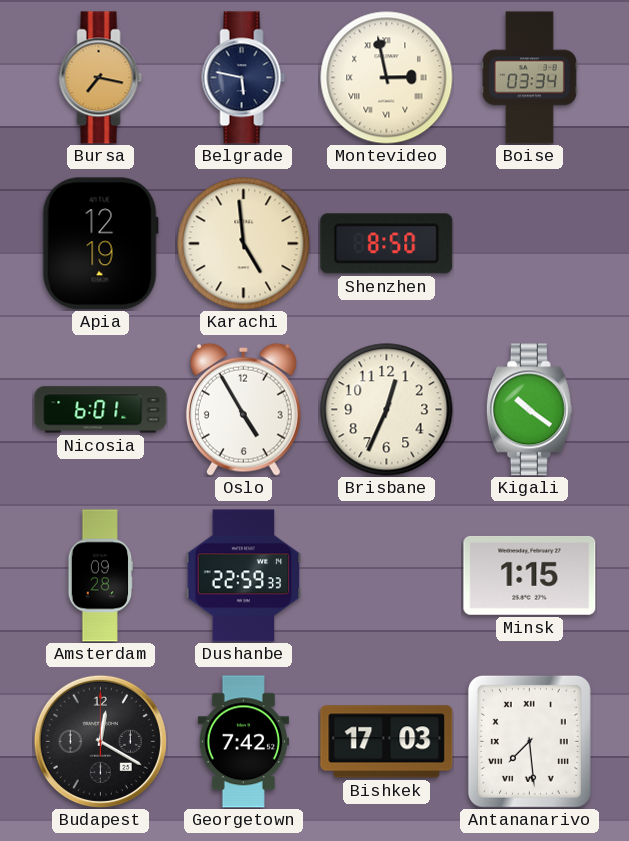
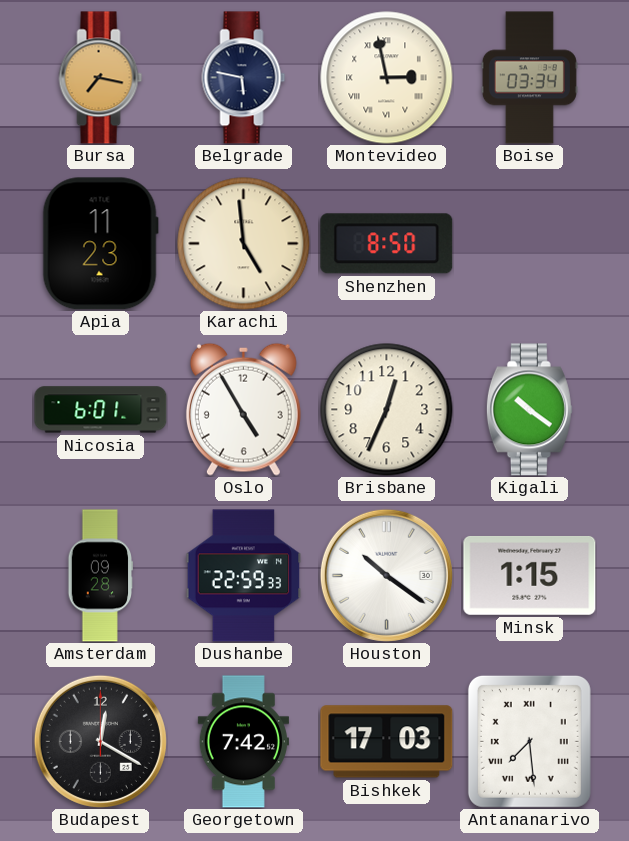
Apia: 12:19 -> 11:23
Houston: none -> 10:21
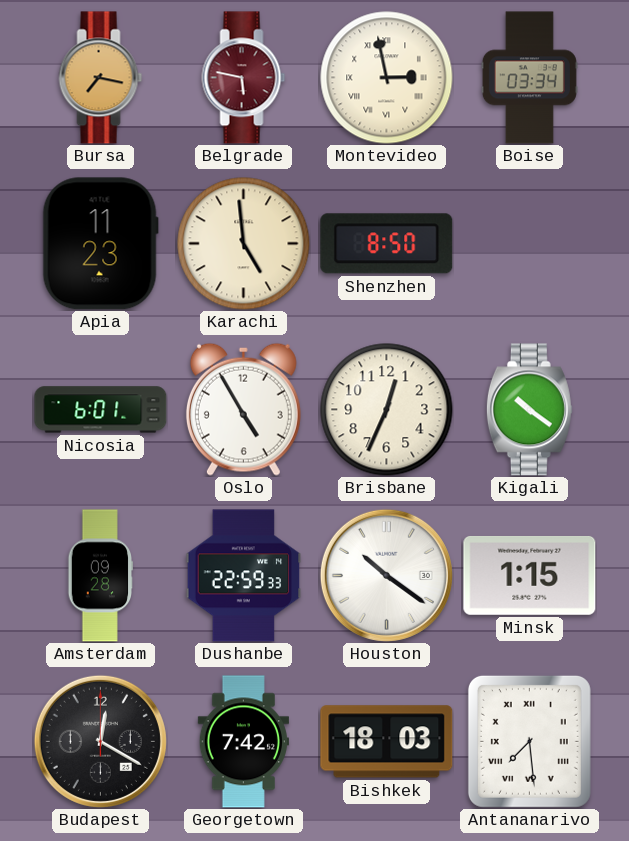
Belgrade dial: navy -> burgundy
Bishkek: 17:03 -> 18:03
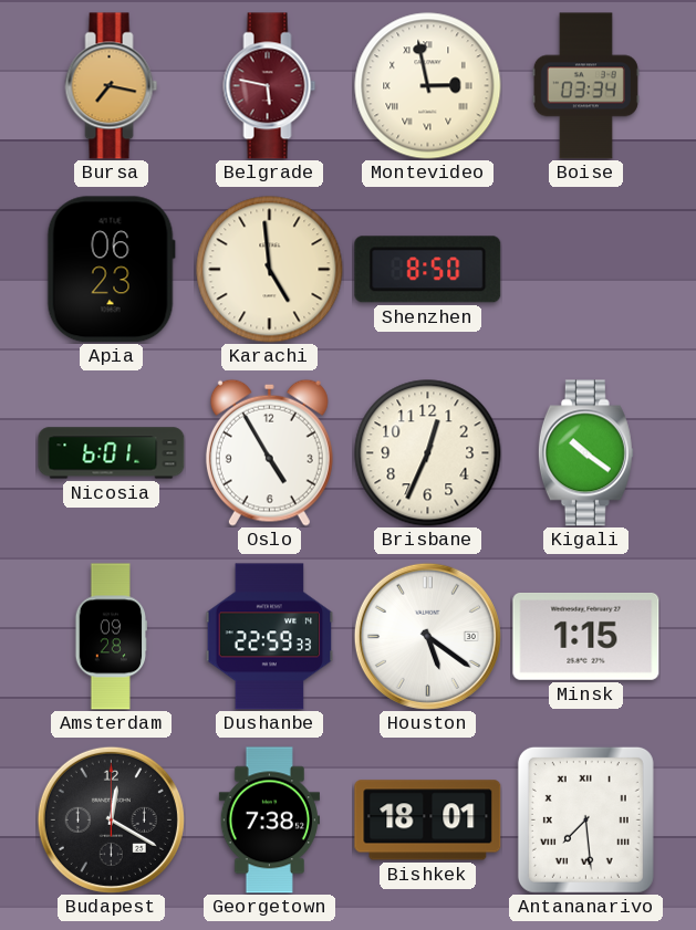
Apia: 11:23 -> 06:23
Houston: 10:21 -> 5:21
Georgetown: 7:42 -> 7:38
Bishkek: 18:03 -> 18:01
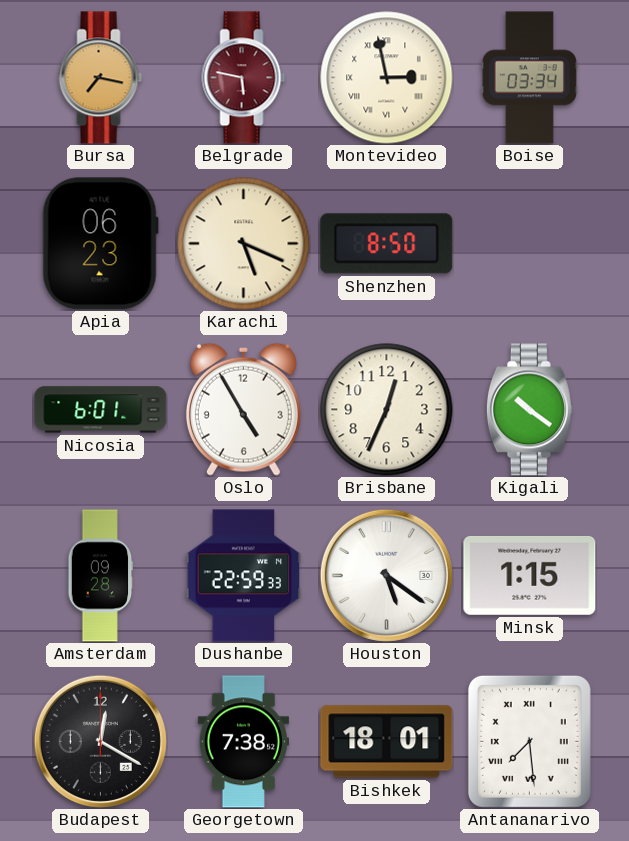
Karachi: 4:59 -> 5:19
